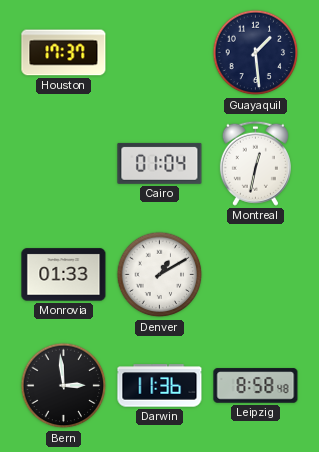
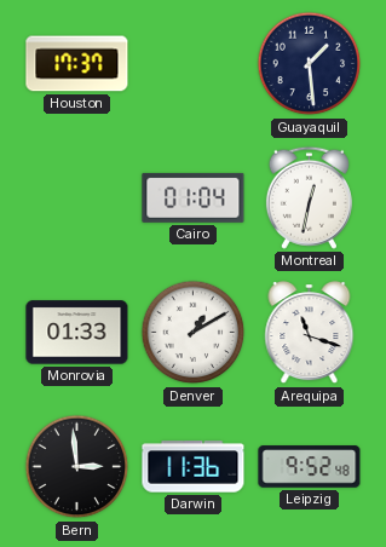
Arequipa: none -> 11:18
Leipzig: 8:58 -> 9:52
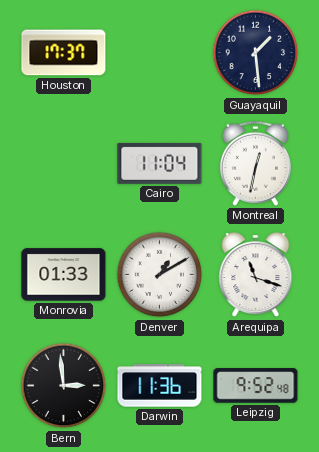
Cairo: 01:04 -> 11:04
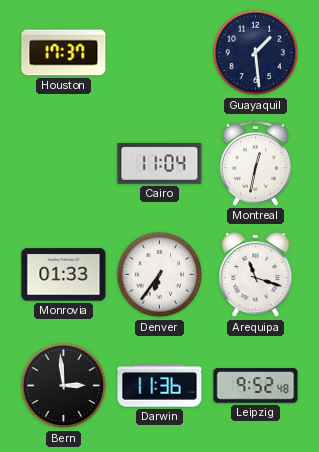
Denver: 1:10 -> 6:36
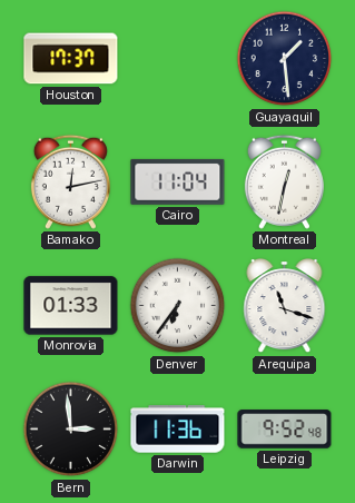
Bamako: none -> 12:13
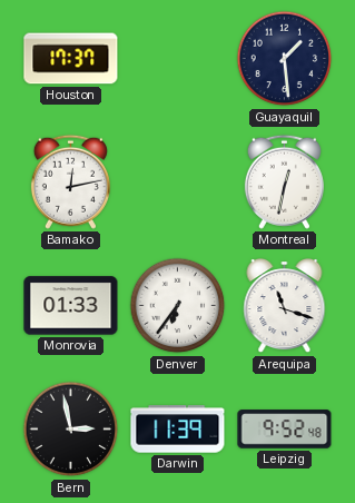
Cairo: 11:04 -> none
Bern: 2:59 -> 2:58
Darwin: 11:36 -> 11:39
